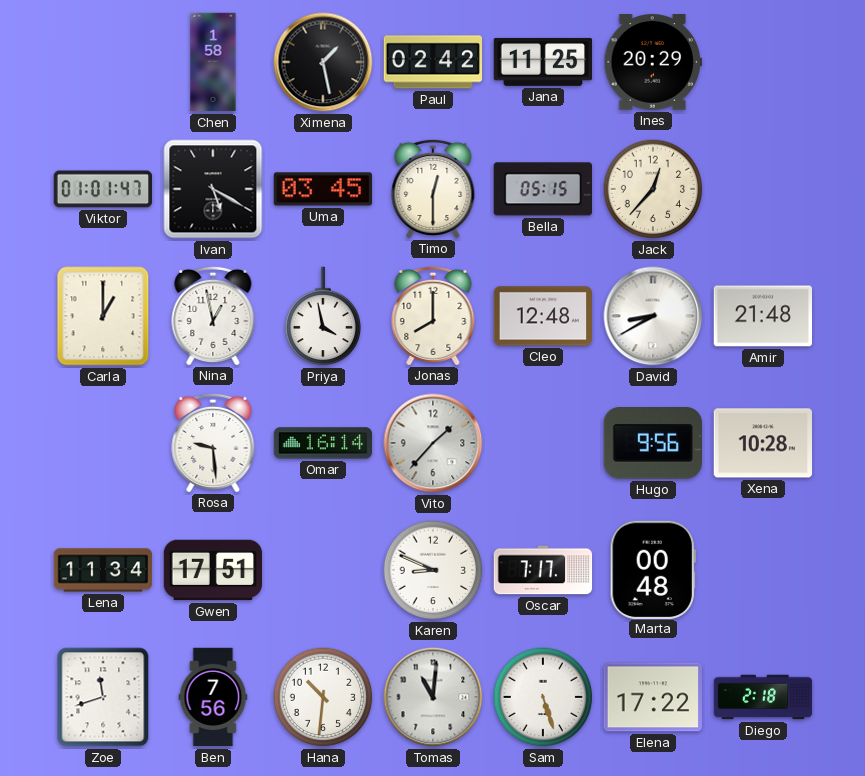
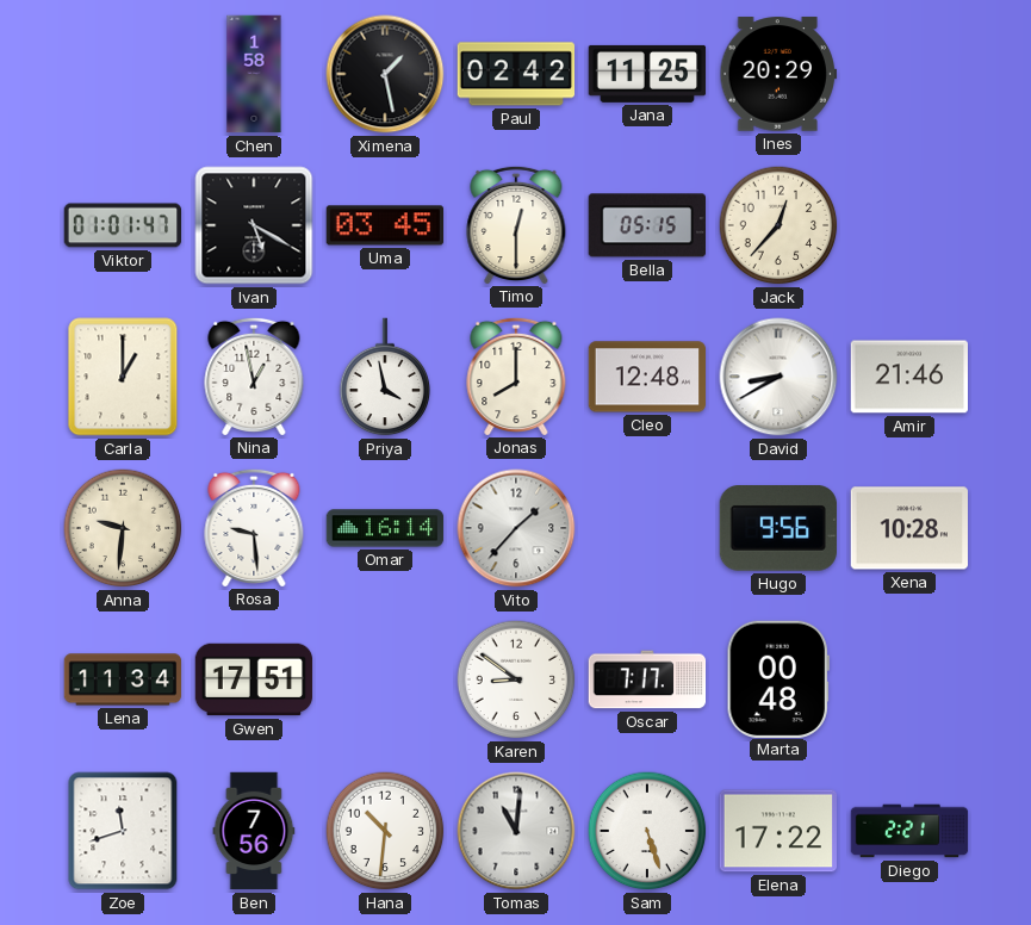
Amir: 21:48 -> 21:46
Anna: none -> 9:31
Karen: 8:49 -> 8:51
Diego: 2:18 -> 2:21
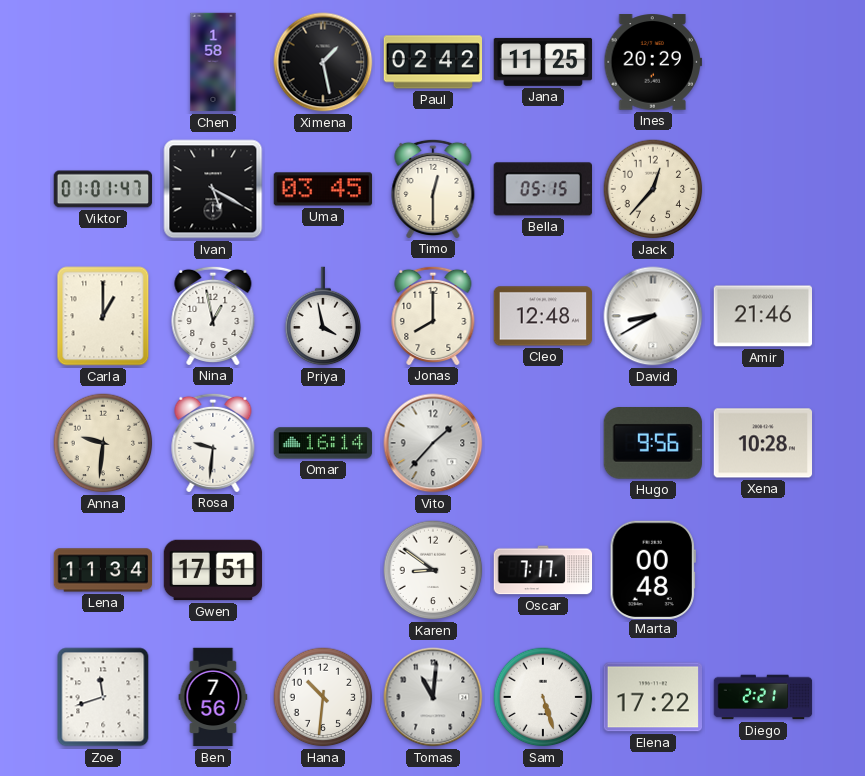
Rosa: 9:29 -> 9:31
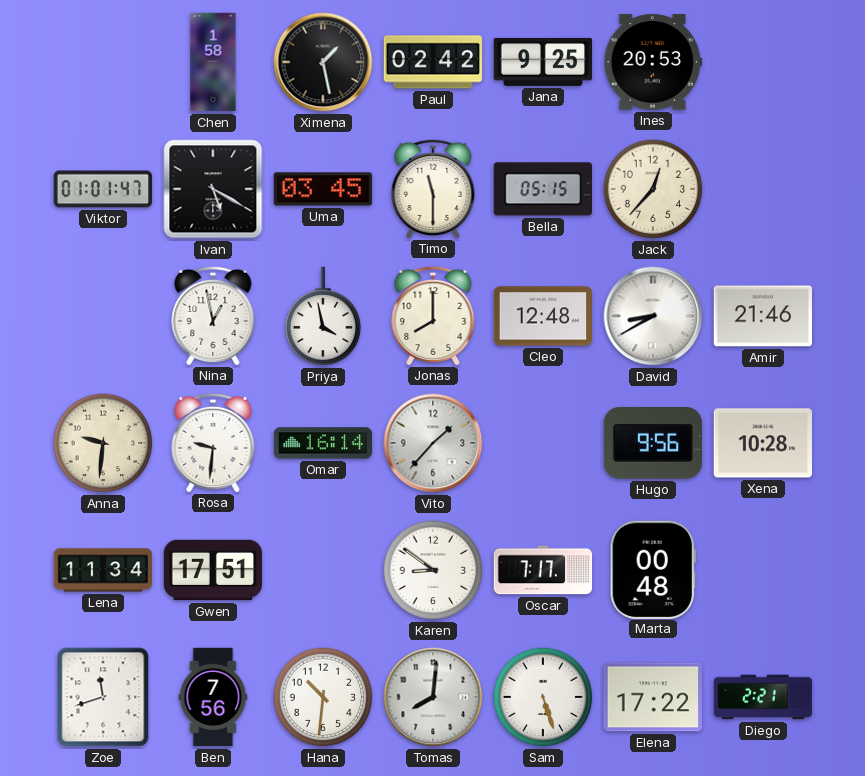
Jana: 11:25 -> 9:25
Ines: 20:29 -> 20:53
Timo: 12:30 -> 11:30
Carla: 1:00 -> none
Tomas: 11:01 -> 8:01
